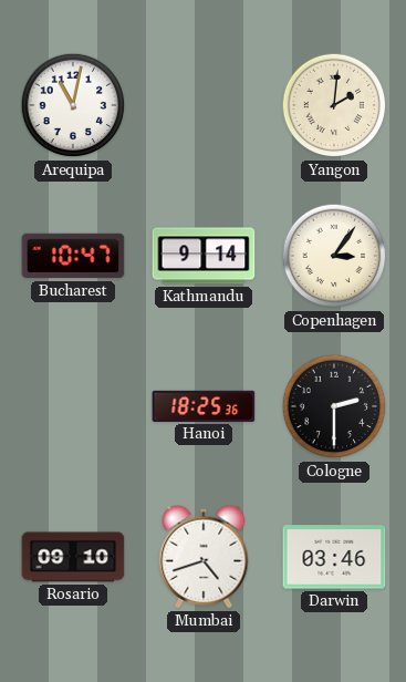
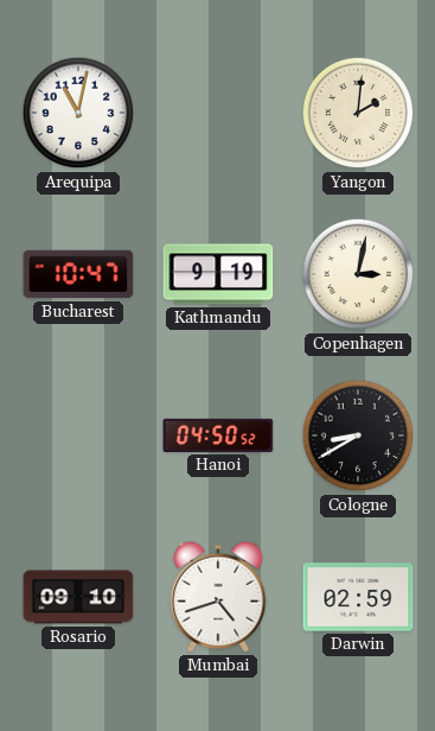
Kathmandu: 9:14 -> 9:19
Copenhagen: 3:06 -> 3:02
Hanoi: 18:25 -> 04:50
Cologne: 2:30 -> 8:40
Darwin: 03:46 -> 02:59
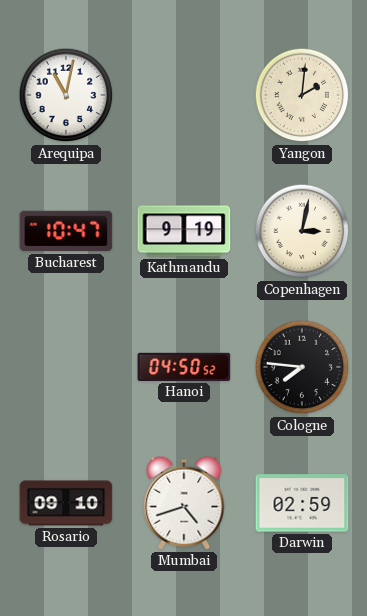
Cologne: 8:40 -> 7:46
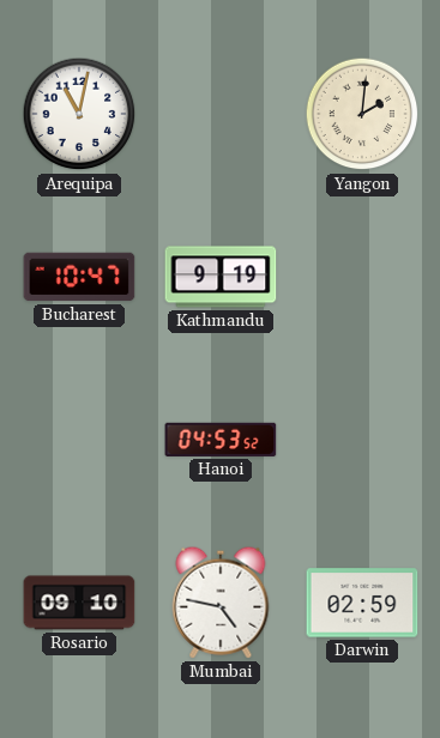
Copenhagen: 3:02 -> none
Hanoi: 04:50 -> 04:53
Cologne: 7:46 -> none
Mumbai: 4:42 -> 4:47
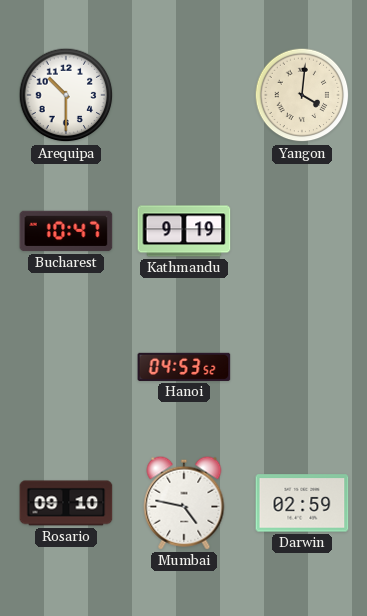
Arequipa: 11:02 -> 10:30
Yangon: 2:01 -> 4:01
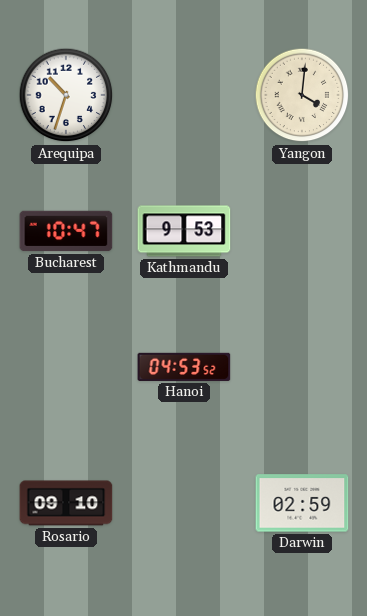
Arequipa: 10:30 -> 10:33
Kathmandu: 9:19 -> 9:53
Mumbai: 4:47 -> none
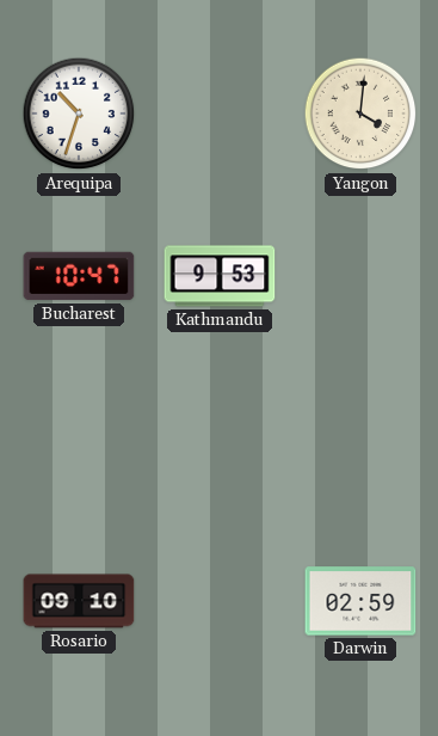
Hanoi: 04:53 -> none
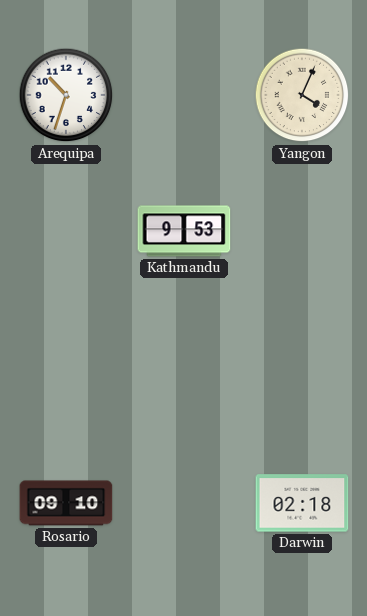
Yangon: 4:01 -> 4:04
Bucharest: 10:47 -> none
Darwin: 02:59 -> 02:18
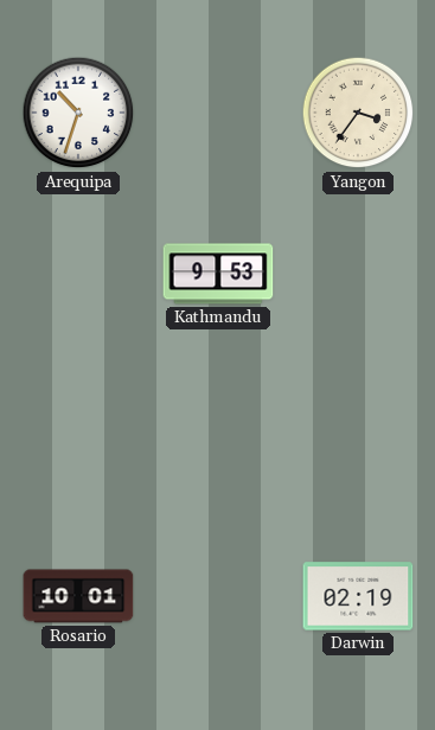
Yangon: 4:04 -> 3:36
Rosario: 09:10 -> 10:01
Darwin: 02:18 -> 02:19
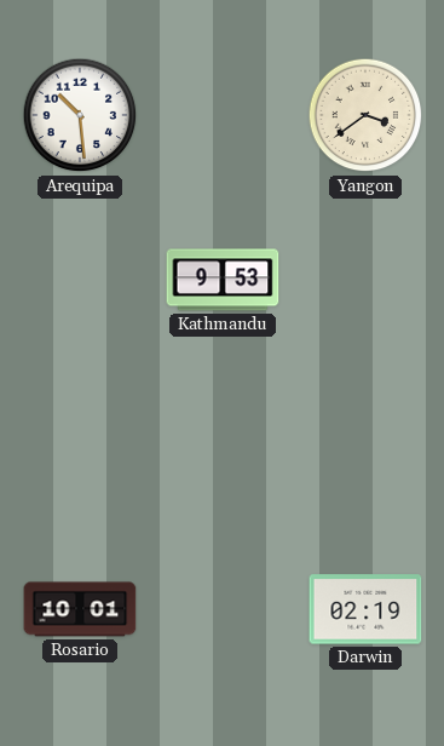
Arequipa: 10:33 -> 10:29
Yangon: 3:36 -> 3:39
